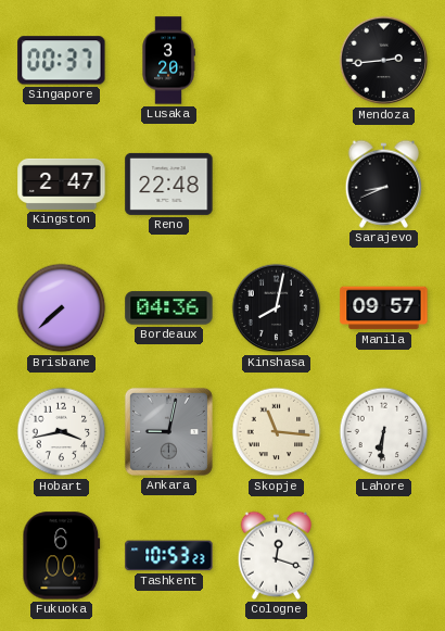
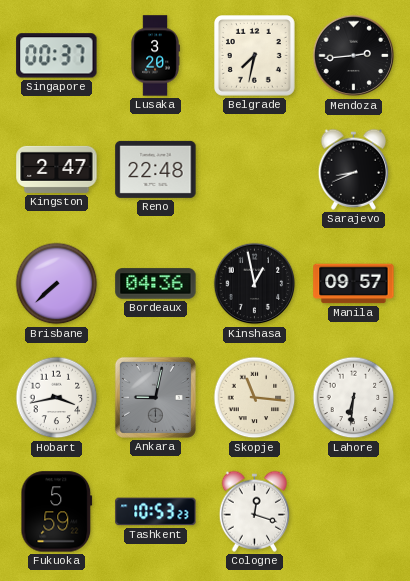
Belgrade: none -> 7:32
Kinshasa: 8:02 -> 12:58
Fukuoka: 6:00 -> 5:59
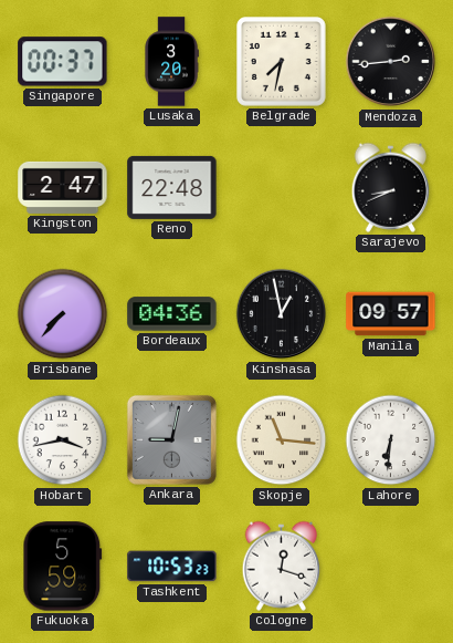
Brisbane: 7:38 -> 7:37
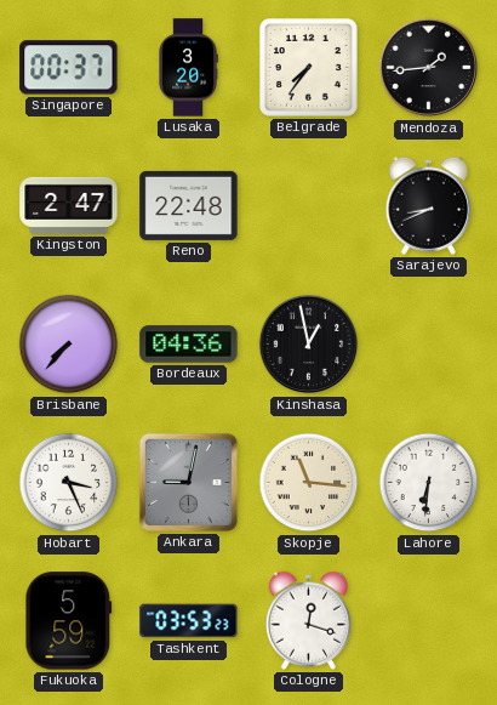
Belgrade: 7:32 -> 7:36
Mendoza: 2:44 -> 1:44
Manila: 09:57 -> none
Hobart: 3:43 -> 3:26
Tashkent: 10:53 -> 03:53
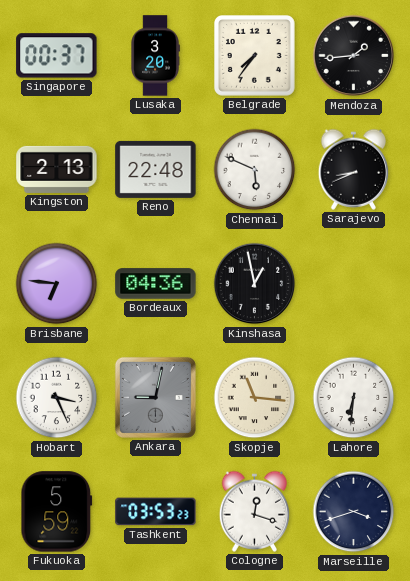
Kingston: 2:47 -> 2:13
Chennai: none -> 5:49
Brisbane: 7:37 -> 6:46
Marseille: none -> 3:42
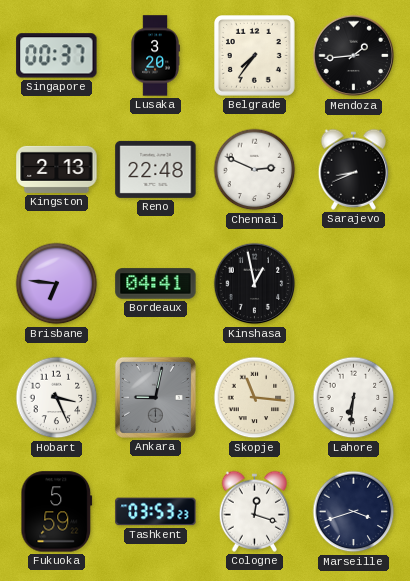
Chennai: 5:49 -> 2:49
Bordeaux: 04:36 -> 04:41
